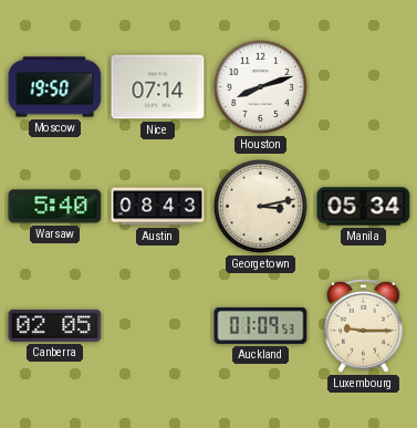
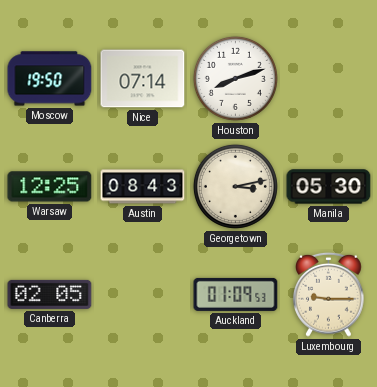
Warsaw: 5:40 -> 12:25
Manila: 05:34 -> 05:30
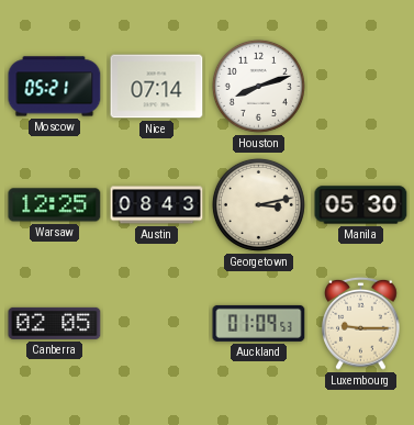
Moscow: 19:50 -> 05:21
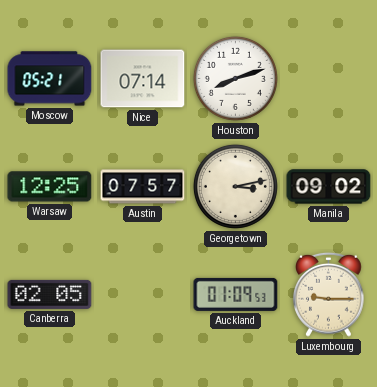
Austin: 08:43 -> 07:57
Manila: 05:30 -> 09:02
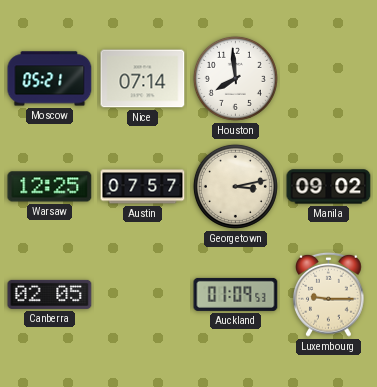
Houston: 8:12 -> 7:59
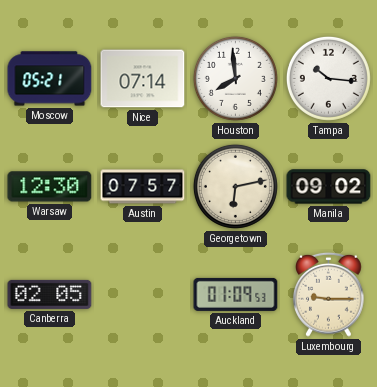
Tampa: none -> 10:16
Warsaw: 12:25 -> 12:30
Georgetown: 3:13 -> 6:13
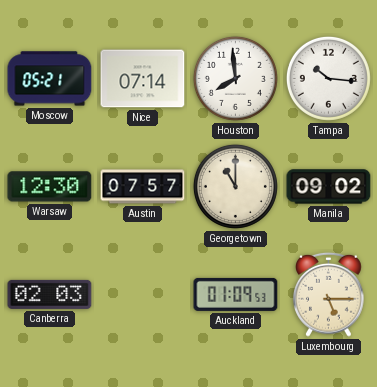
Georgetown: 6:13 -> 11:00
Canberra: 02:05 -> 02:03
Luxembourg: 9:15 -> 5:15
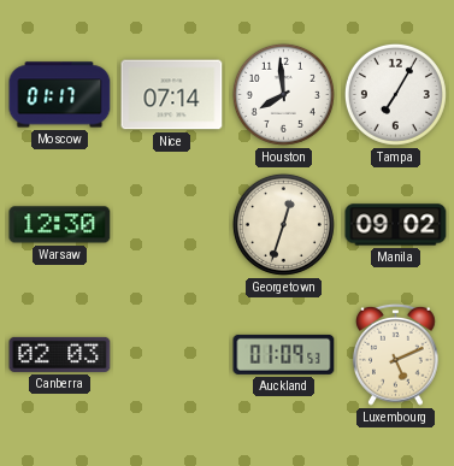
Moscow: 05:21 -> 01:17
Tampa: 10:16 -> 7:05
Austin: 07:57 -> none
Georgetown: 11:00 -> 12:33
Luxembourg: 5:15 -> 5:11
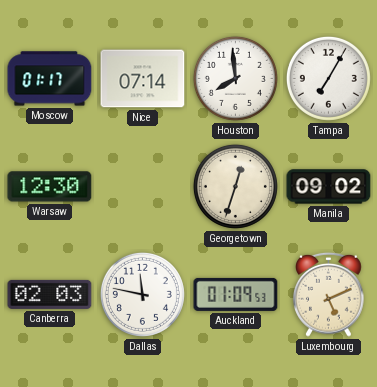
Dallas: none -> 11:47
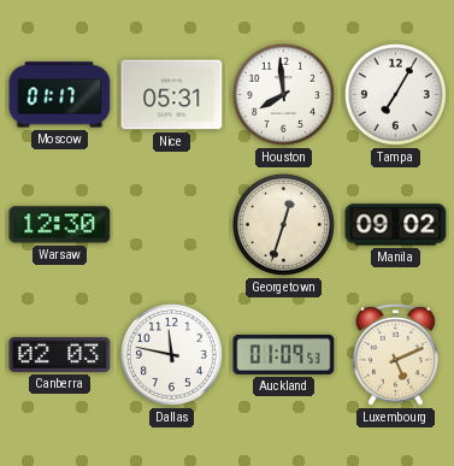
Nice: 07:14 -> 05:31
